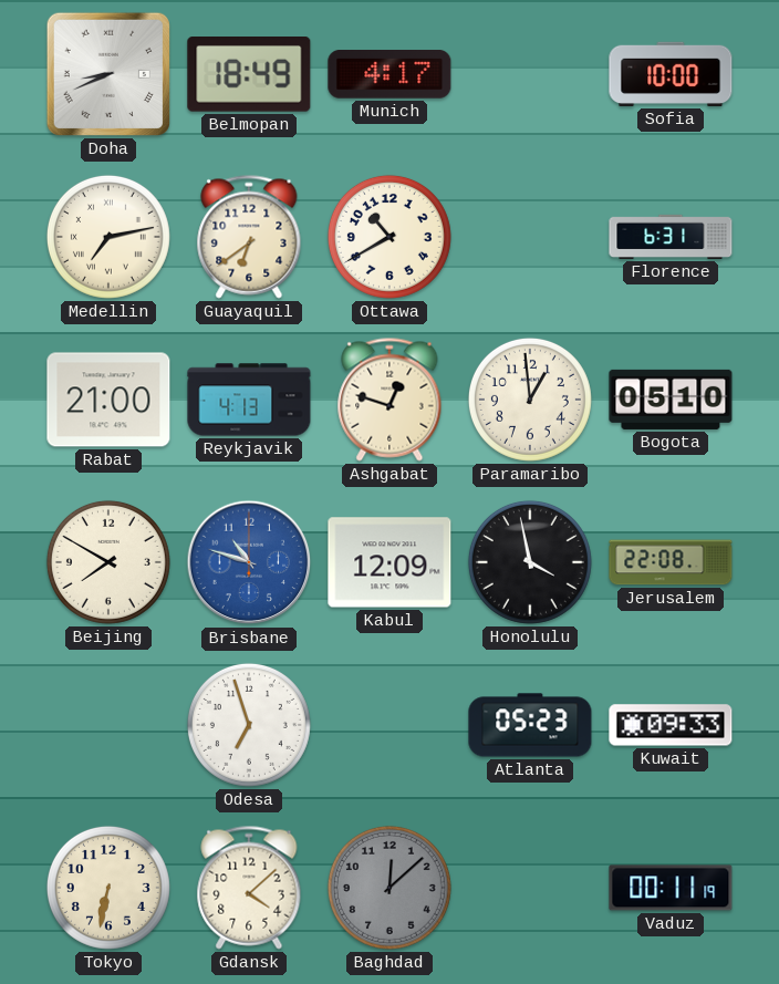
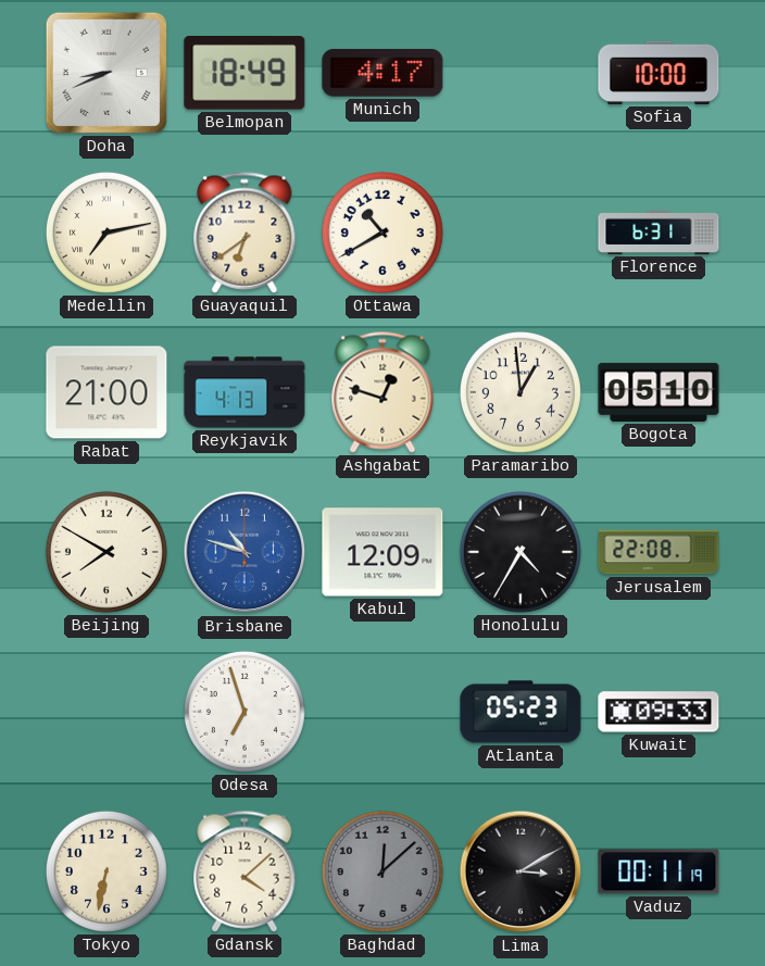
Honolulu: 3:58 -> 4:35
Lima: none -> 3:10
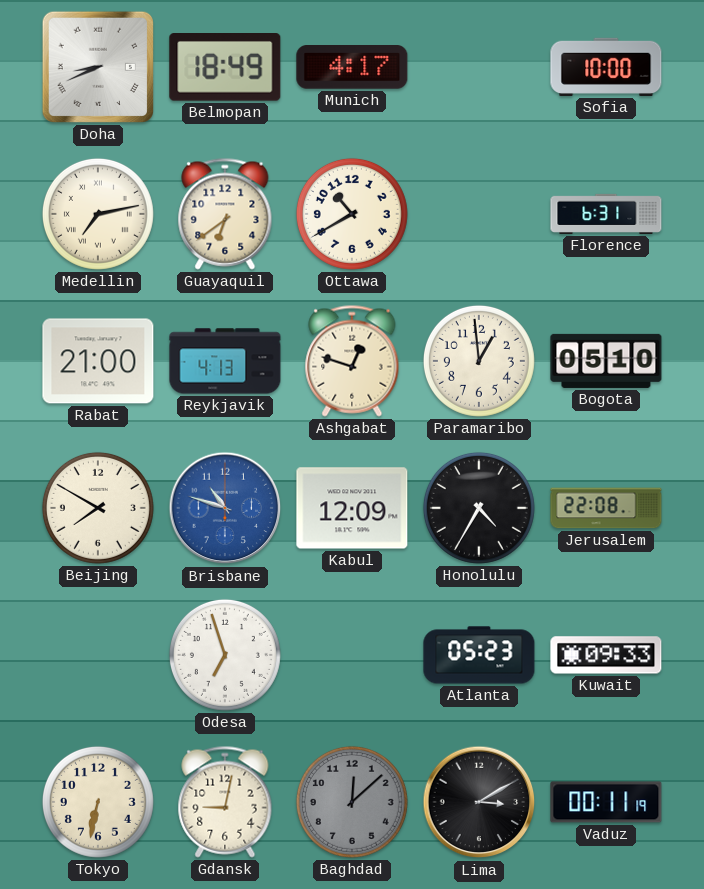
Gdansk: 4:08 -> 9:02
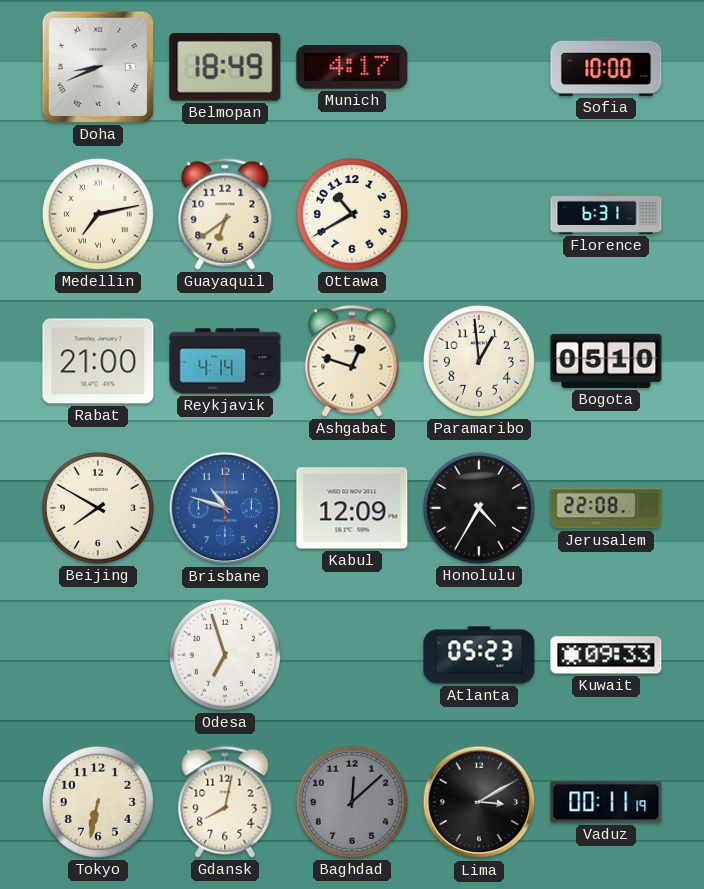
Reykjavik: 4:13 -> 4:14
Gdansk: 9:02 -> 8:02
